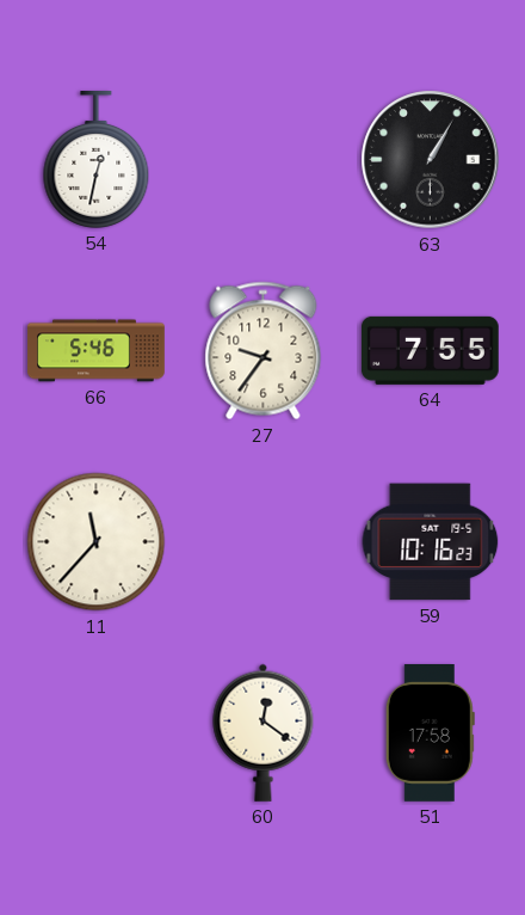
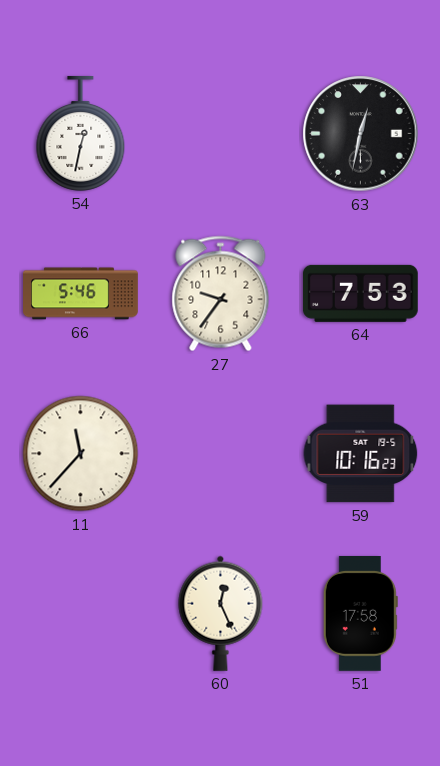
63: 1:05 -> 12:32
64: 7:55 -> 7:53
60: 12:21 -> 12:26
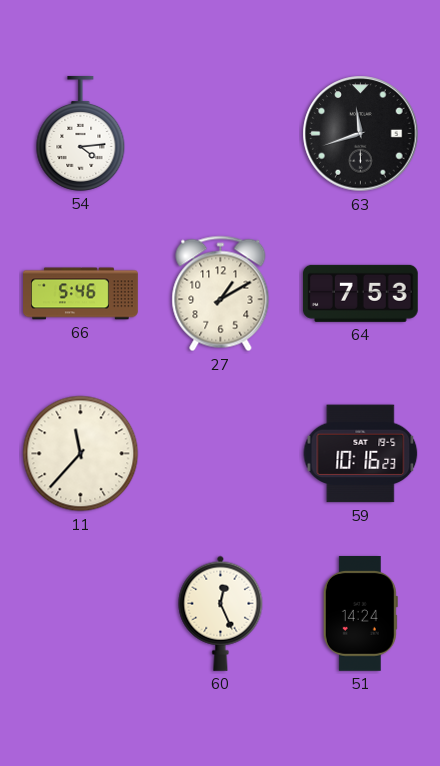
54: 12:32 -> 4:14
63: 12:32 -> 11:42
27: 9:36 -> 1:10
51: 17:58 -> 14:24
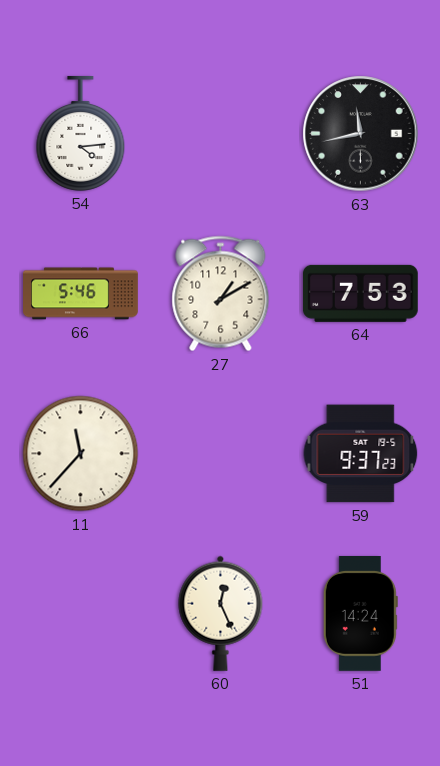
63: 11:42 -> 11:43
59: 10:16 -> 9:37
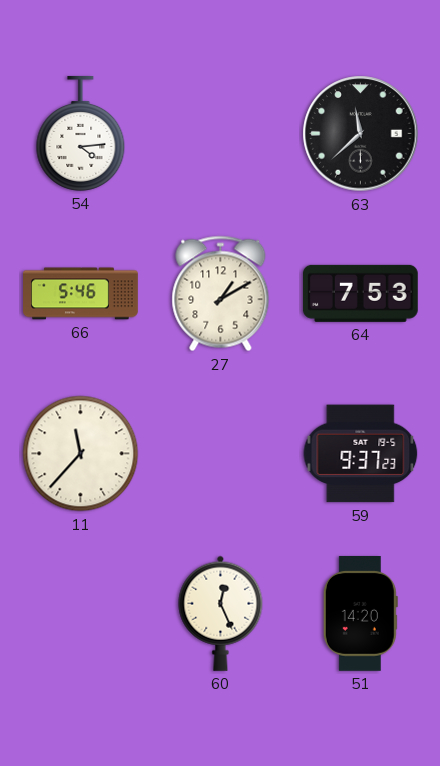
63: 11:43 -> 11:38
51: 14:24 -> 14:20
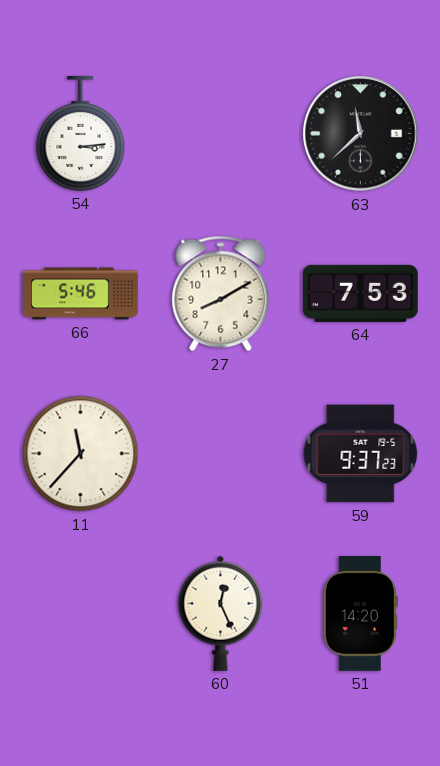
54: 4:14 -> 3:14
27: 1:10 -> 8:10
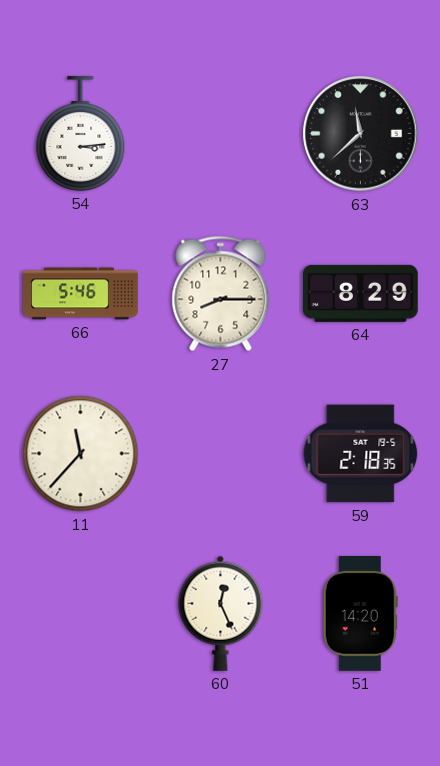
27: 8:10 -> 8:15
64: 7:53 -> 8:29
59: 9:37 -> 2:18
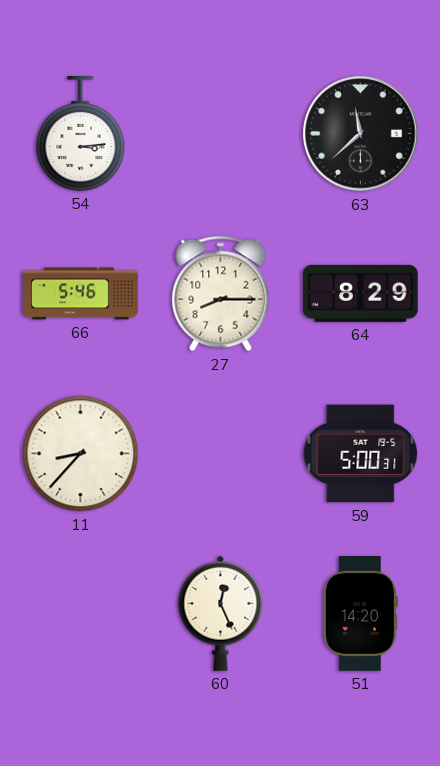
11: 11:37 -> 8:37
59: 2:18 -> 5:00
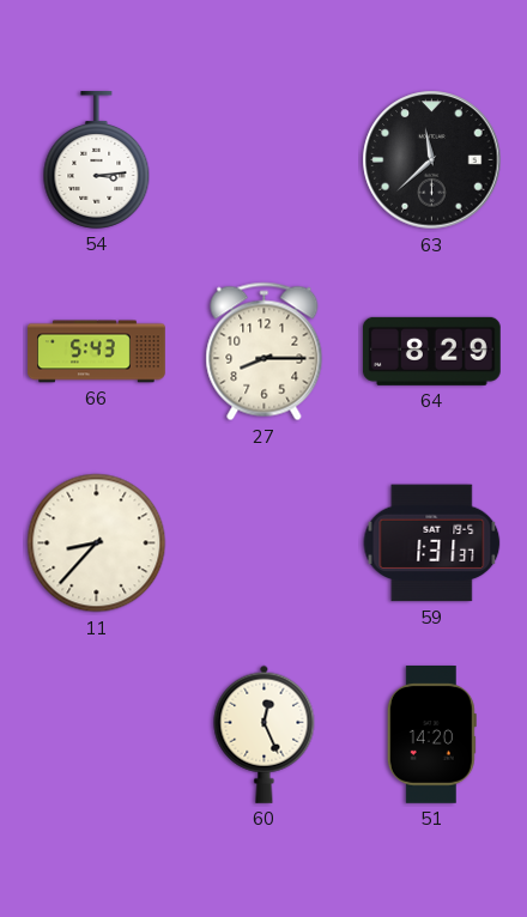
66: 5:46 -> 5:43
59: 5:00 -> 1:31
